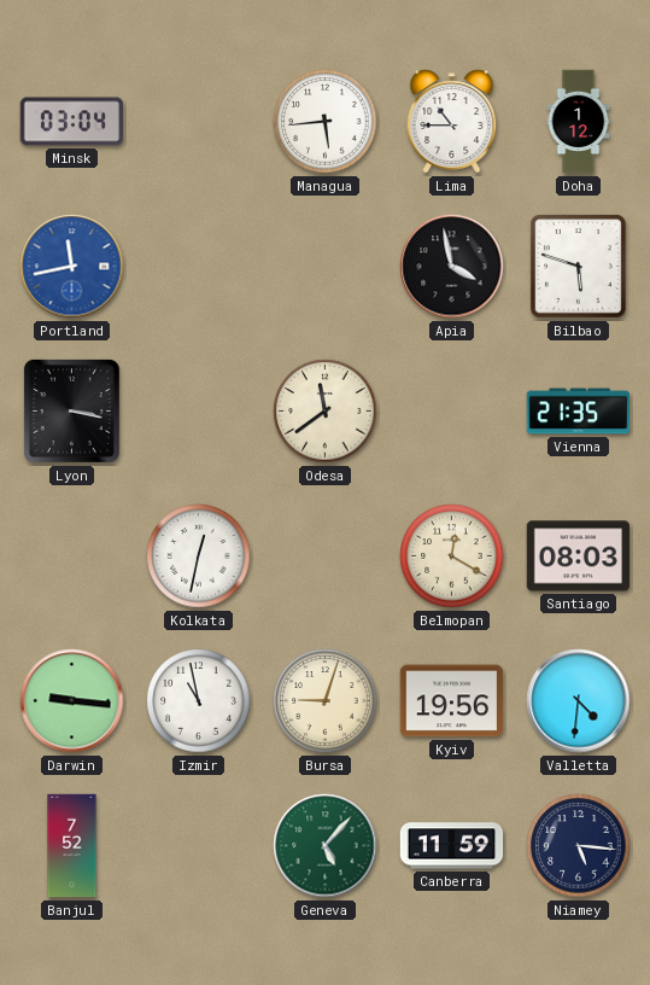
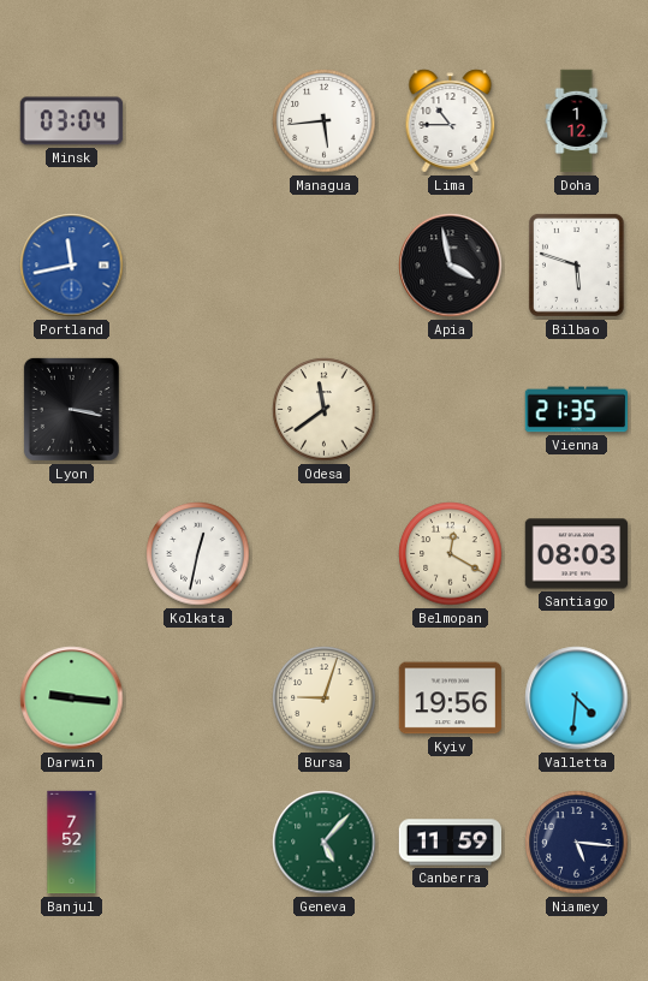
Izmir: 10:58 -> none
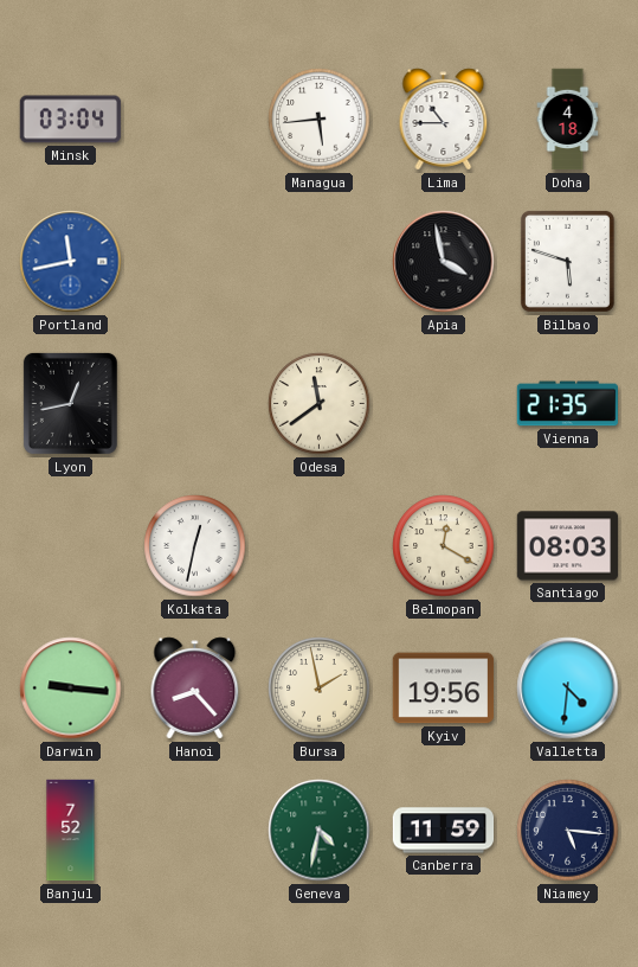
Doha: 1:12 -> 4:18
Lyon: 3:17 -> 12:43
Hanoi: none -> 8:23
Bursa: 9:03 -> 1:58
Geneva: 5:07 -> 4:32
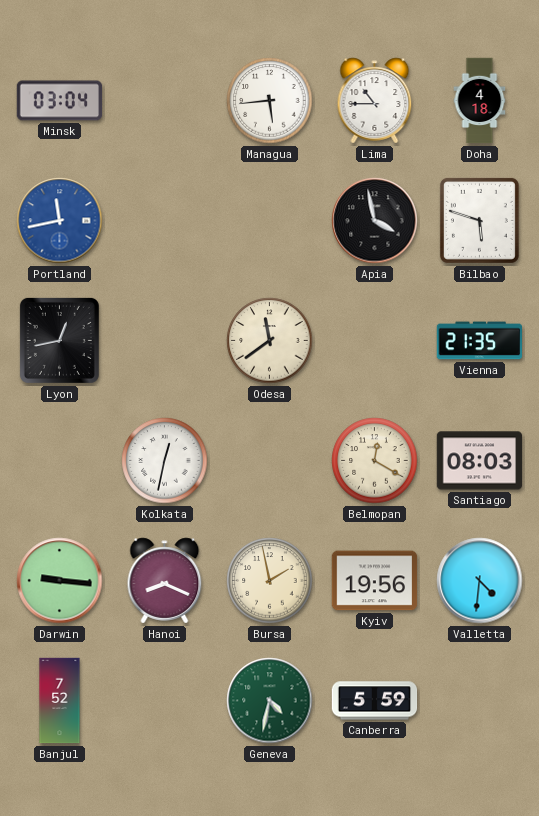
Hanoi: 8:23 -> 8:19
Canberra: 11:59 -> 5:59
Niamey: 5:16 -> none
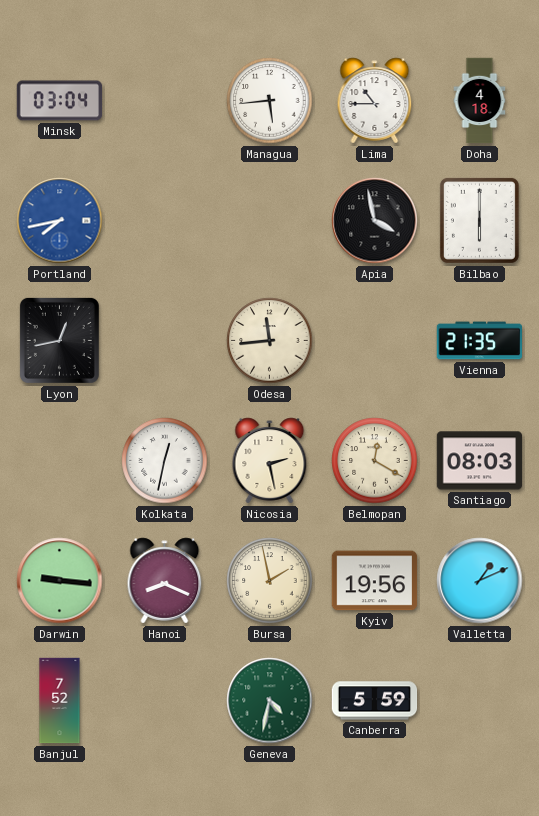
Portland: 11:43 -> 7:43
Bilbao: 5:48 -> 6:00
Odesa: 11:39 -> 11:44
Nicosia: none -> 2:28
Valletta: 4:31 -> 1:11
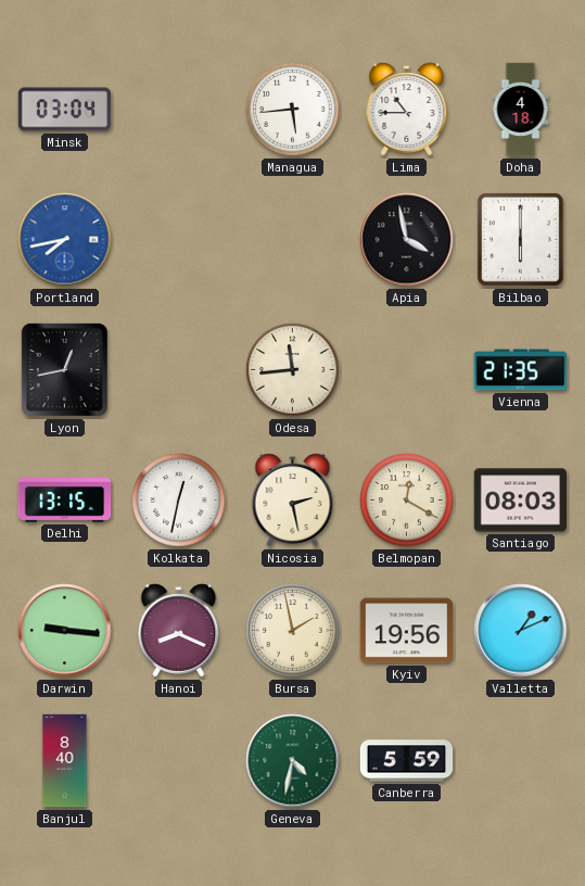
Delhi: none -> 13:15
Banjul: 7:52 -> 8:40
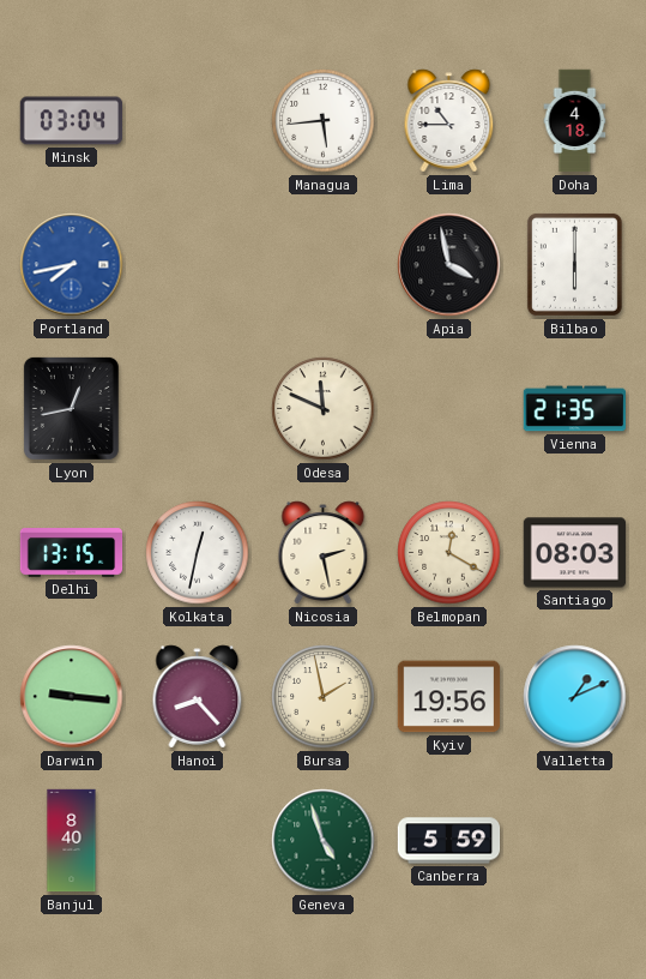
Odesa: 11:44 -> 11:49
Hanoi: 8:19 -> 8:23
Geneva: 4:32 -> 4:57
